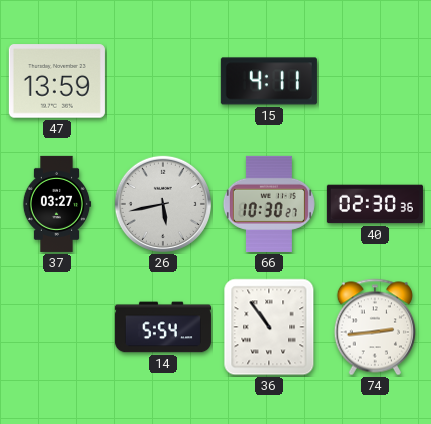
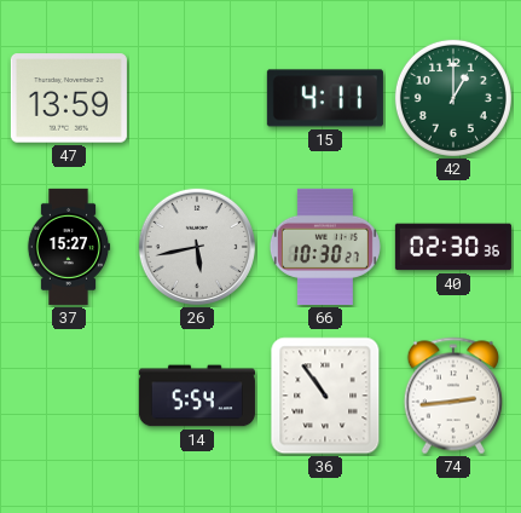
42: none -> 1:00
37: 03:27 -> 15:27
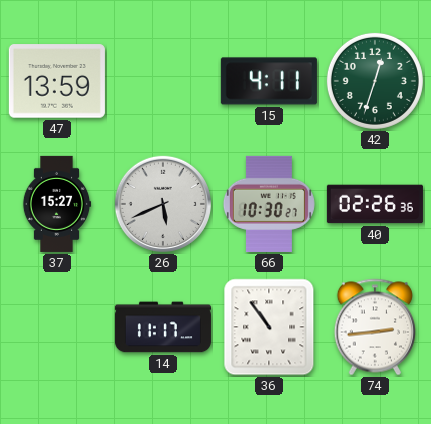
42: 1:00 -> 12:33
26: 5:43 -> 5:41
40: 02:30 -> 02:26
14: 5:54 -> 11:17
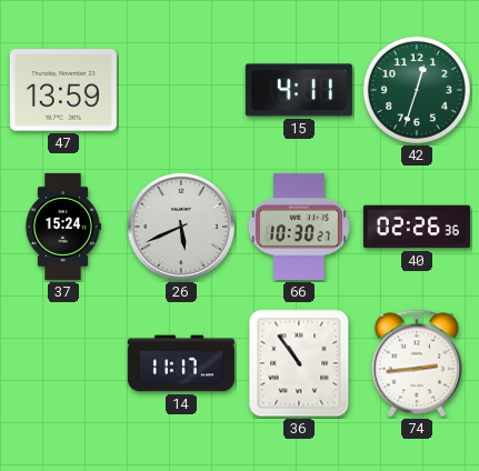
37: 15:27 -> 15:24
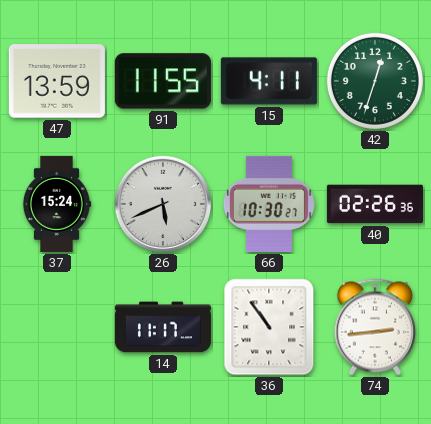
91: none -> 11:55
